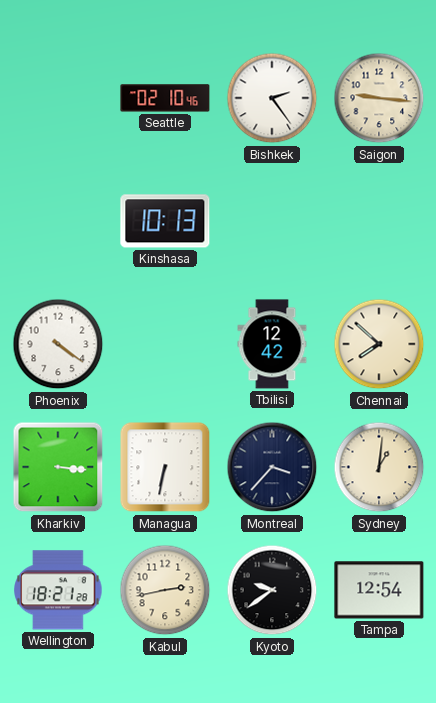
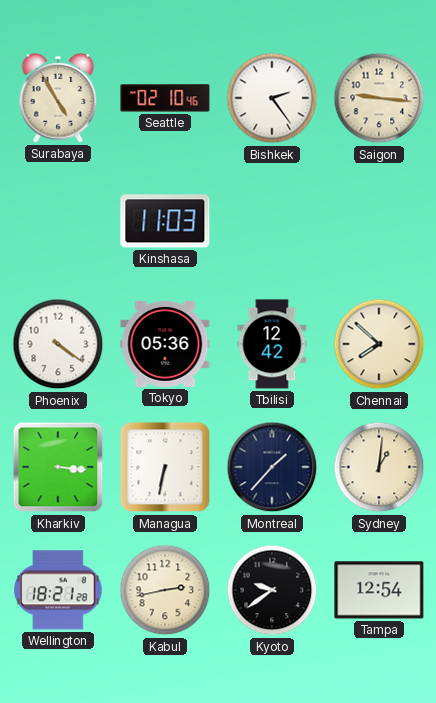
Surabaya: none -> 4:55
Kinshasa: 10:13 -> 11:03
Tokyo: none -> 05:36
Montreal: 3:37 -> 1:37
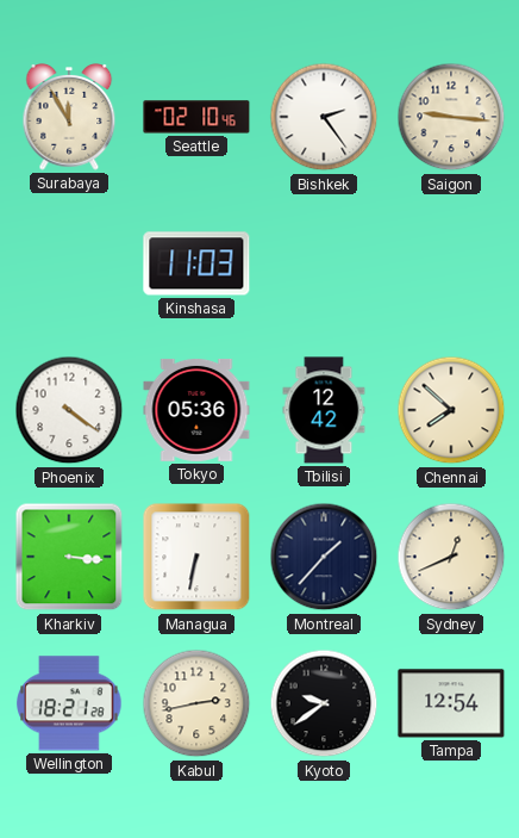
Surabaya: 4:55 -> 11:55
Sydney: 1:01 -> 12:41
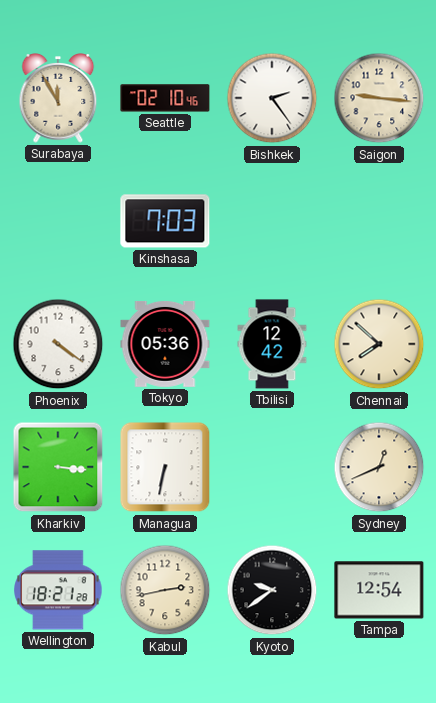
Kinshasa: 11:03 -> 7:03
Montreal: 1:37 -> none
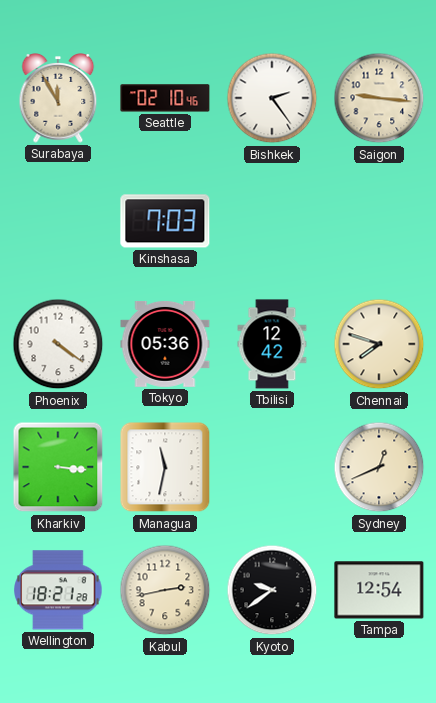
Chennai: 7:52 -> 7:48
Managua: 6:32 -> 11:32
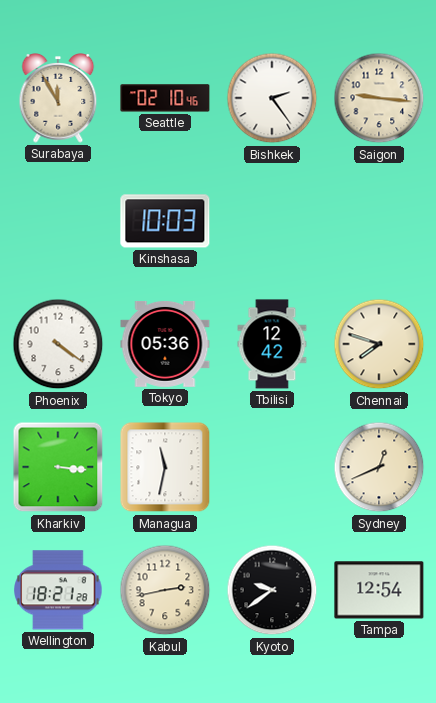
Kinshasa: 7:03 -> 10:03
